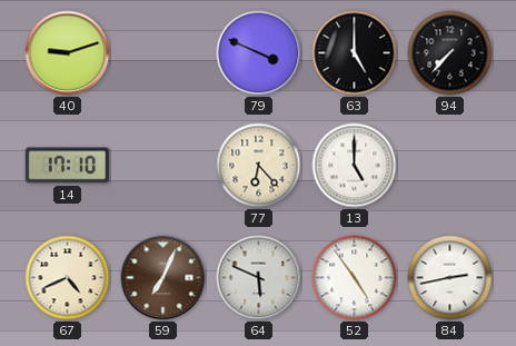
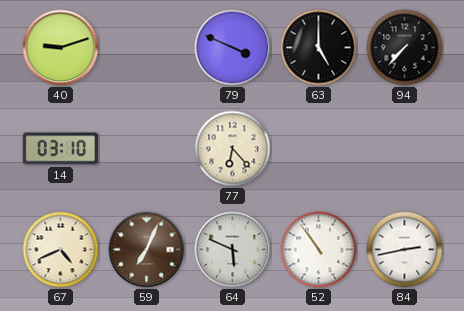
14: 17:10 -> 03:10
13: 5:00 -> none
52: 4:54 -> 10:54
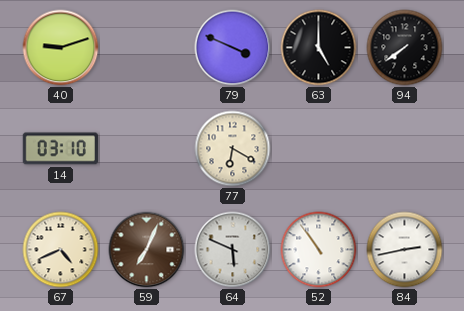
94: 7:37 -> 7:39
77: 6:23 -> 6:20
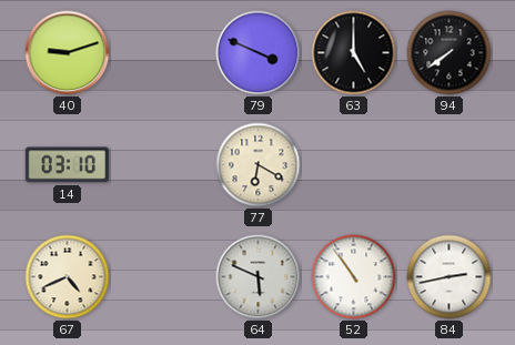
59: 7:04 -> none
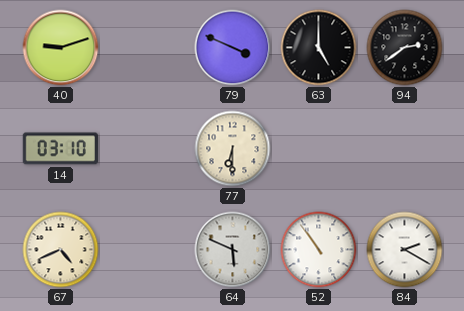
94: 7:39 -> 2:39
77: 6:20 -> 6:30
84: 2:43 -> 2:20
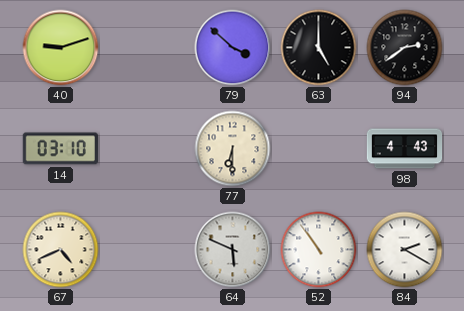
79: 3:49 -> 3:52
98: none -> 4:43
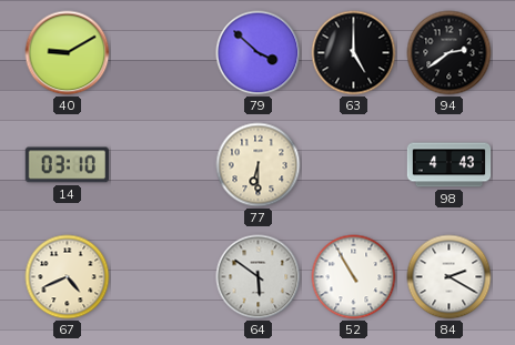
40: 9:12 -> 9:10
64: 5:49 -> 5:51
52: 10:54 -> 10:55
